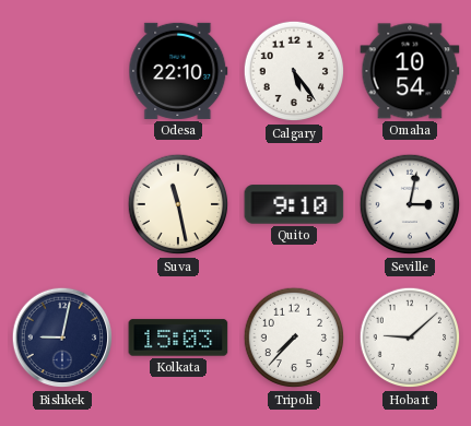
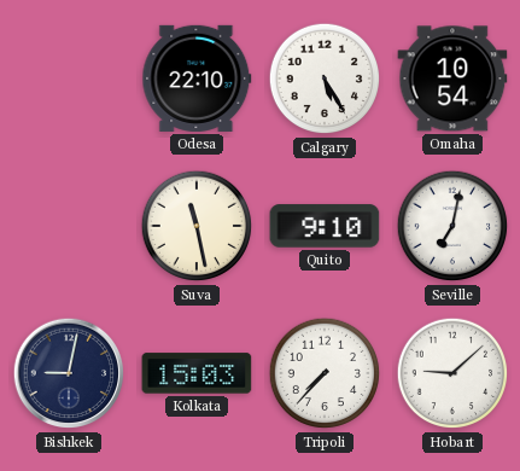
Calgary: 5:24 -> 5:25
Seville: 3:02 -> 7:02
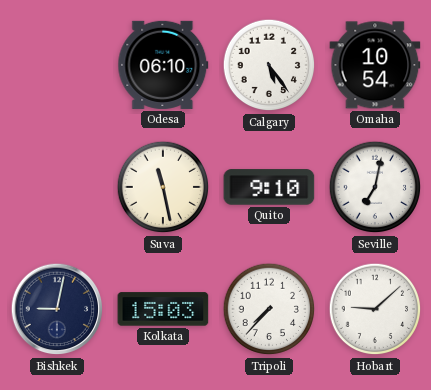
Odesa: 22:10 -> 06:10
Calgary: 5:25 -> 5:24
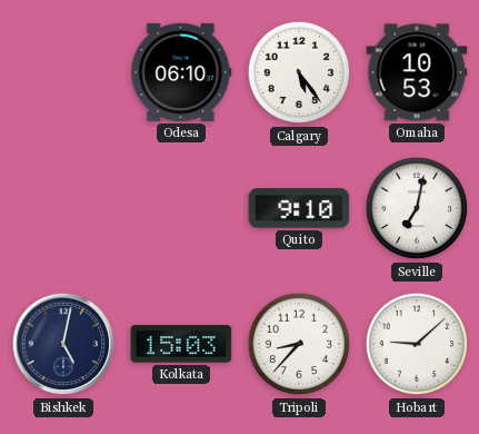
Omaha: 10:54 -> 10:53
Suva: 11:28 -> none
Bishkek: 9:02 -> 5:02
Tripoli: 7:37 -> 8:37
